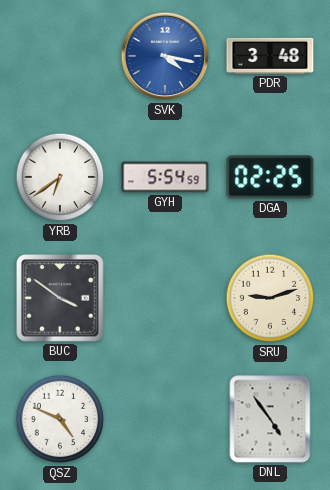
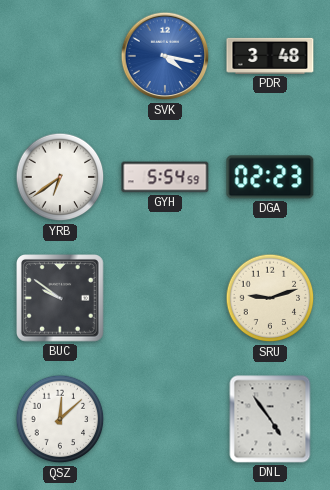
DGA: 02:25 -> 02:23
BUC: 3:51 -> 9:51
QSZ: 4:49 -> 12:08
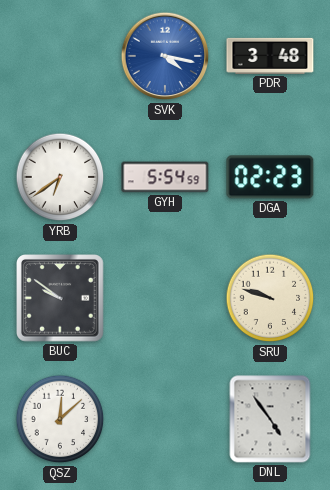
SRU: 9:12 -> 9:48
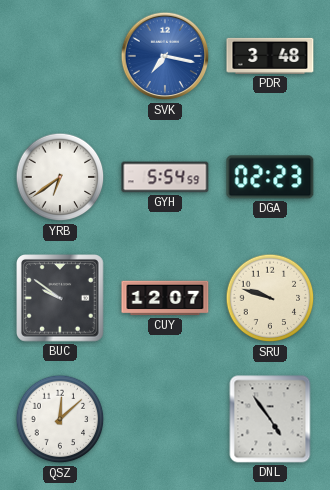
SVK: 4:17 -> 7:17
CUY: none -> 12:07
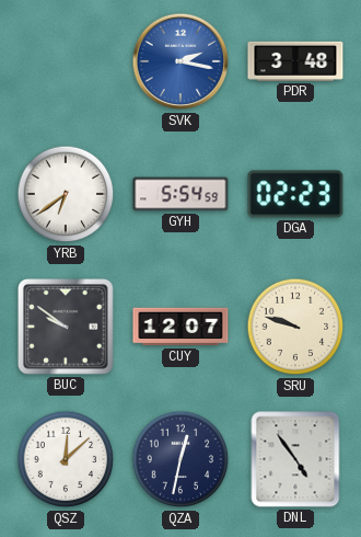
SVK: 7:17 -> 2:17
QZA: none -> 12:32
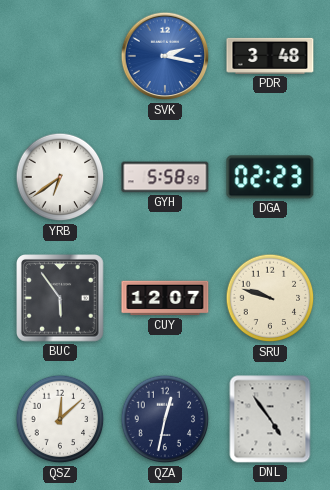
GYH: 5:54 -> 5:58
BUC: 9:51 -> 5:54
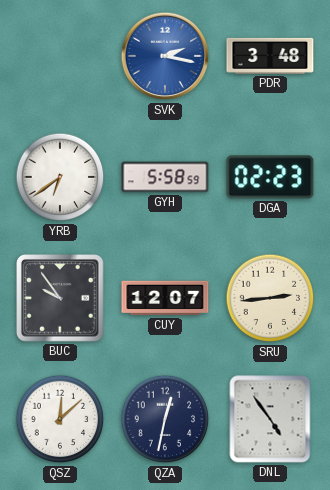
BUC: 5:54 -> 9:54
SRU: 9:48 -> 2:44
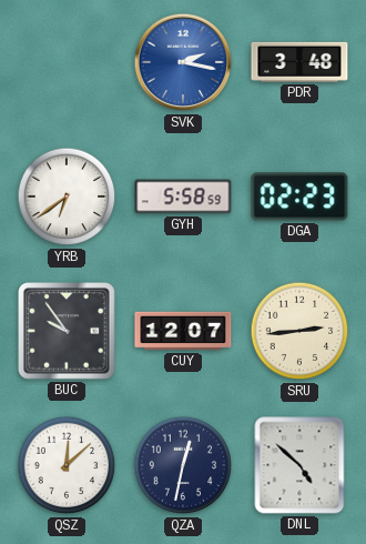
DNL: 4:54 -> 4:52
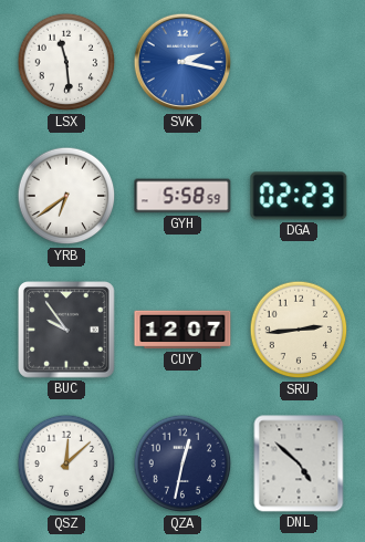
LSX: none -> 11:29
PDR: 3:48 -> none
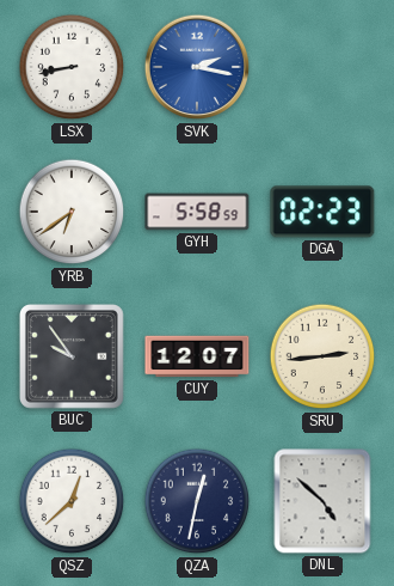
LSX: 11:29 -> 8:43
QSZ: 12:08 -> 12:38
